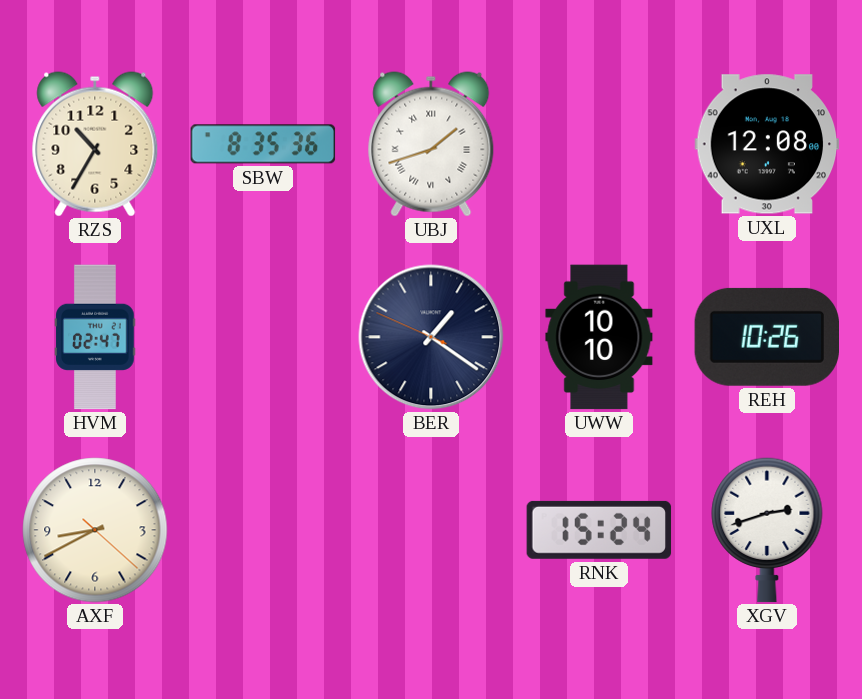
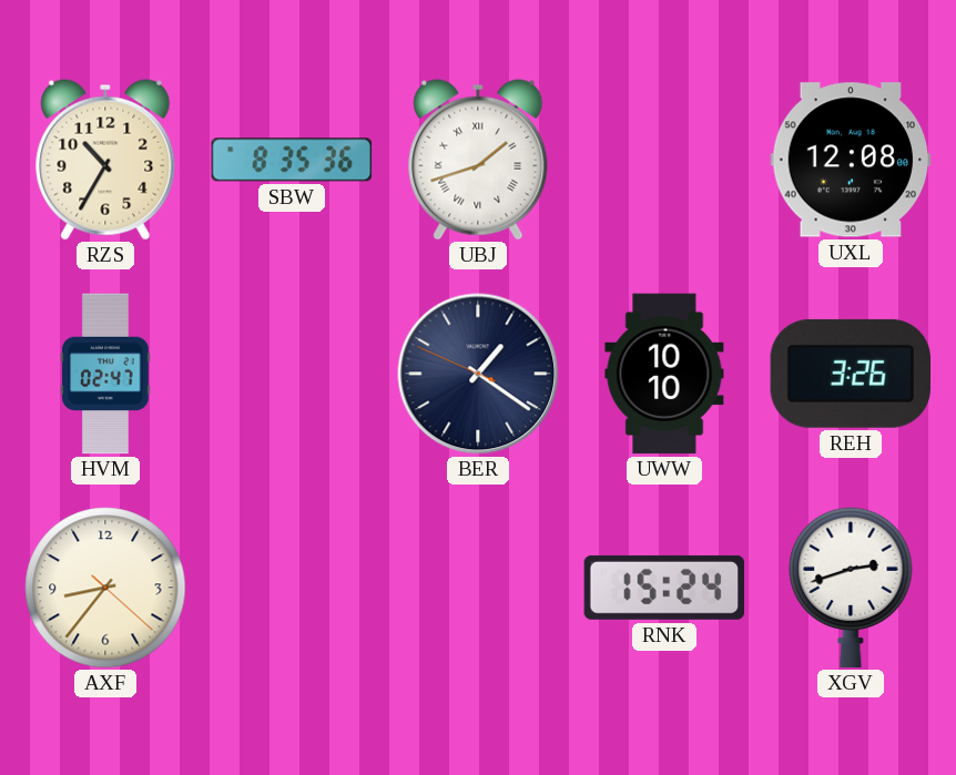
REH: 10:26 -> 3:26
AXF: 8:40 -> 8:36
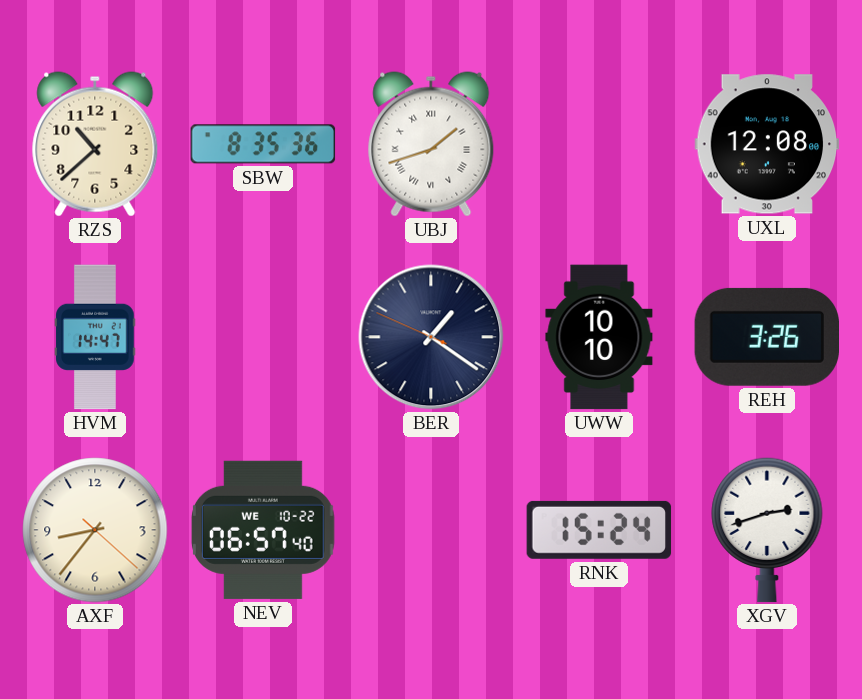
RZS: 10:35 -> 10:38
HVM: 02:47 -> 14:47
NEV: none -> 06:57
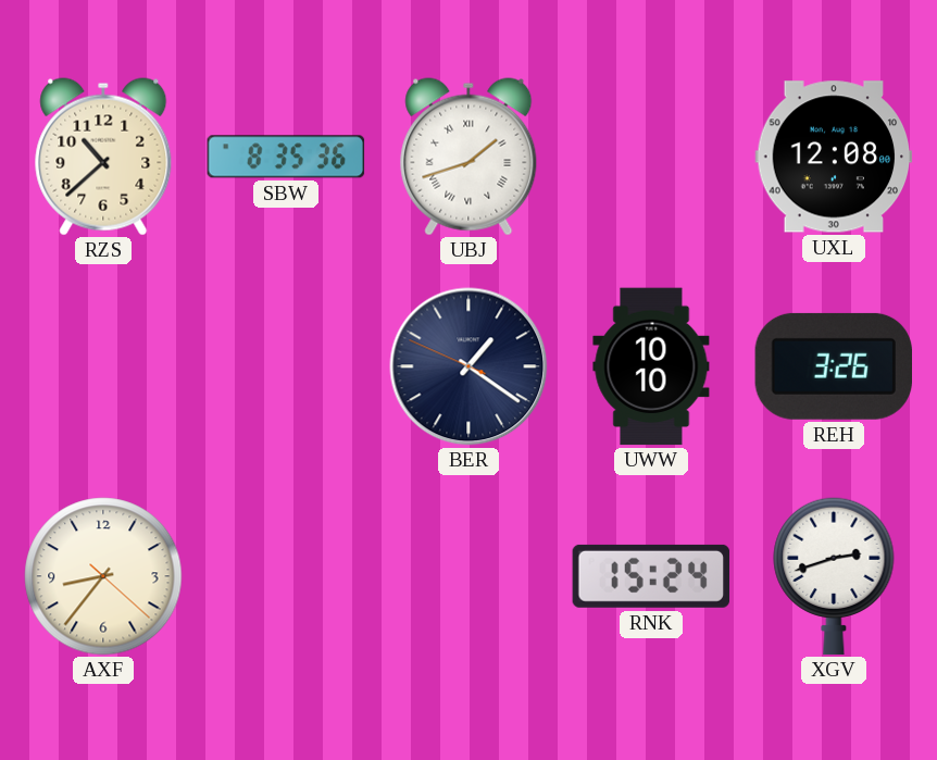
HVM: 14:47 -> none
NEV: 06:57 -> none
